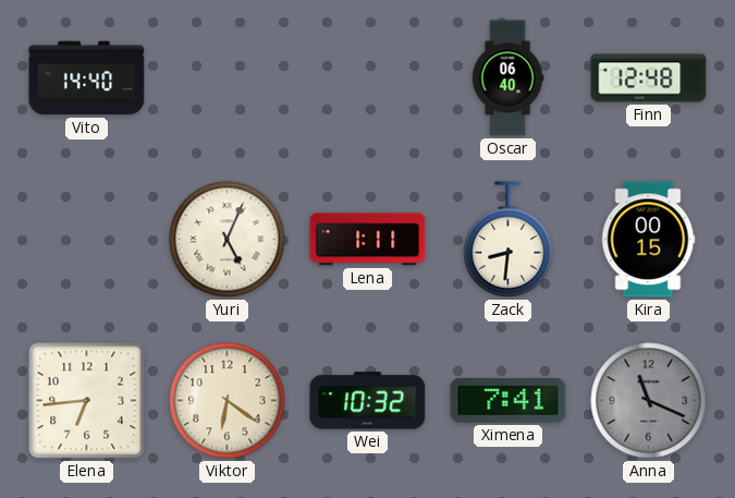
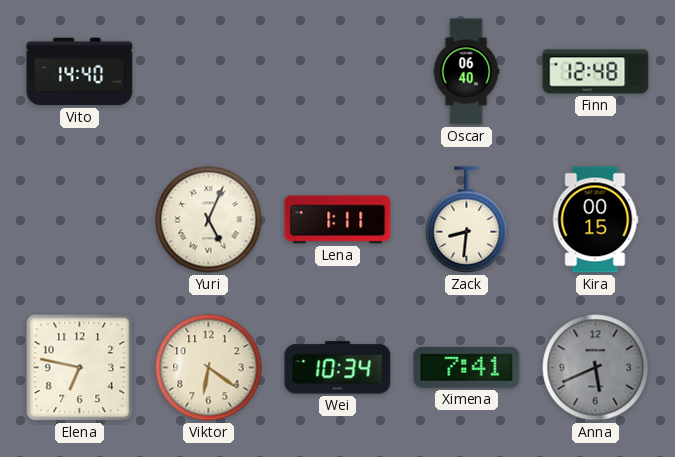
Elena: 6:44 -> 6:47
Wei: 10:32 -> 10:34
Anna: 11:19 -> 5:41
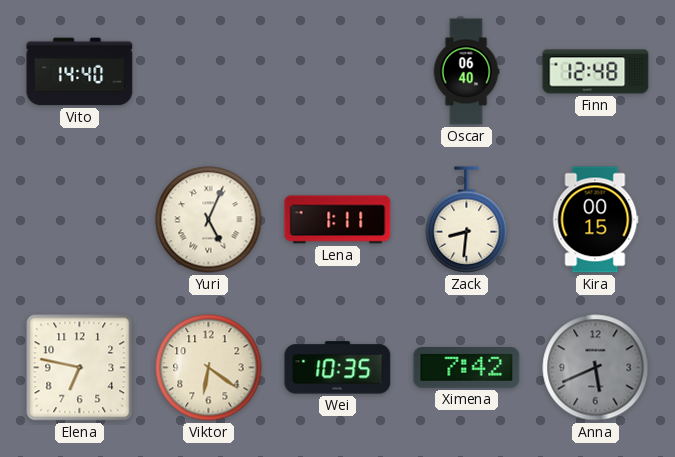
Wei: 10:34 -> 10:35
Ximena: 7:41 -> 7:42
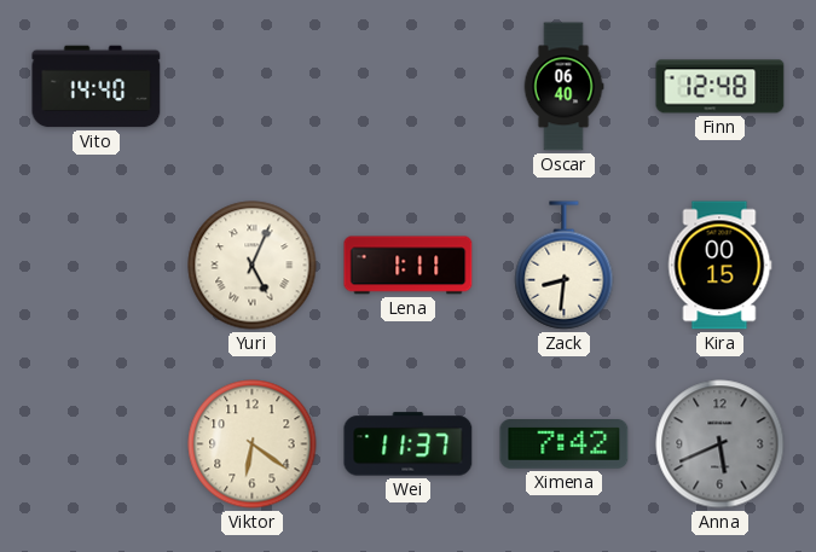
Elena: 6:47 -> none
Wei: 10:35 -> 11:37
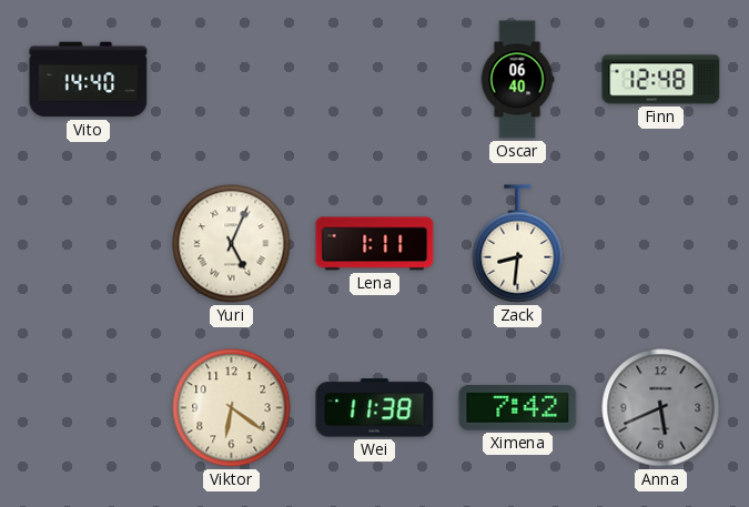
Kira: 00:15 -> none
Wei: 11:37 -> 11:38
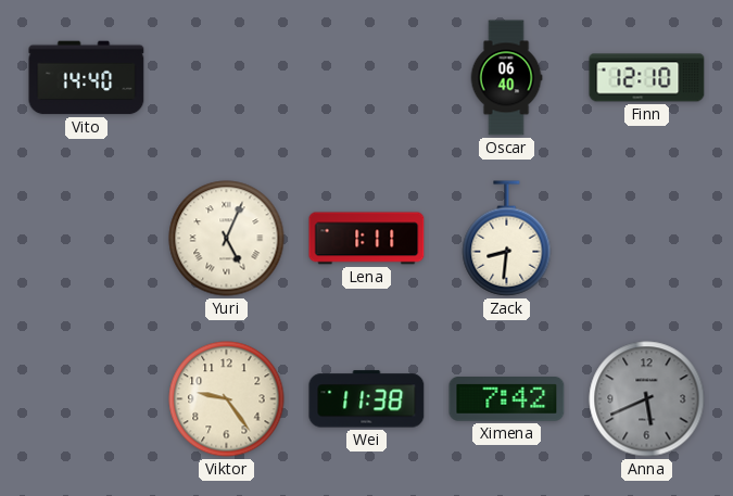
Finn: 12:48 -> 12:10
Viktor: 6:21 -> 9:24
